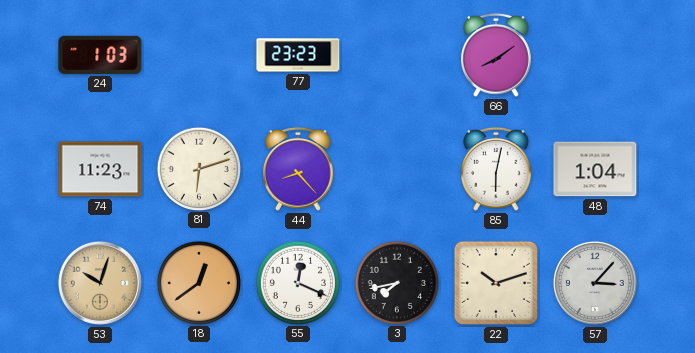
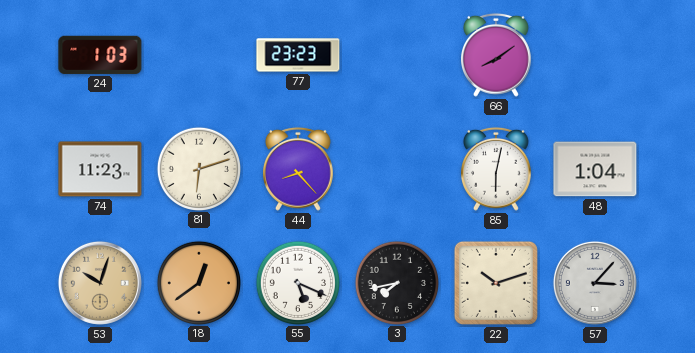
55: 12:19 -> 5:19
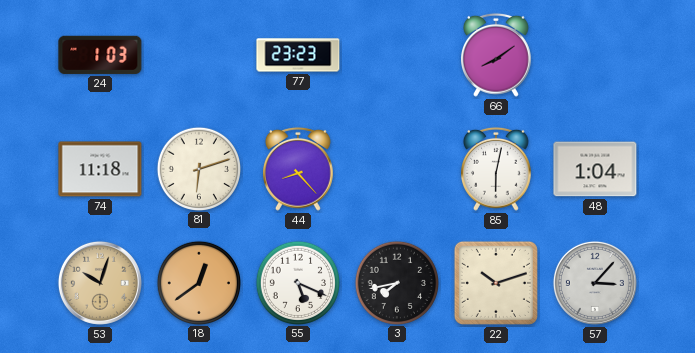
74: 11:23 -> 11:18
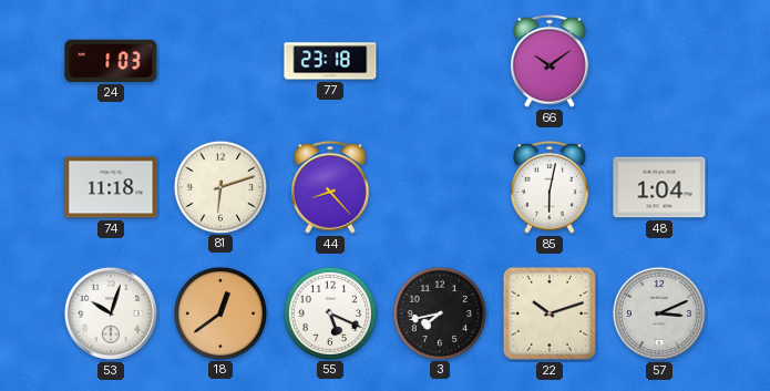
77: 23:23 -> 23:18
66: 8:09 -> 10:09
53 dial: champagne -> white
57: 3:07 -> 3:11
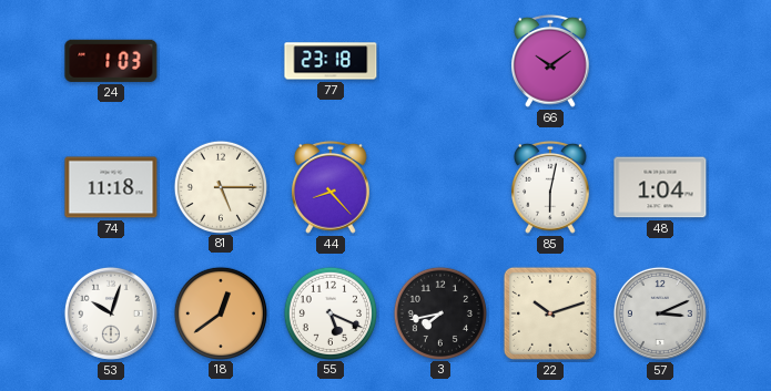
81: 6:12 -> 5:15
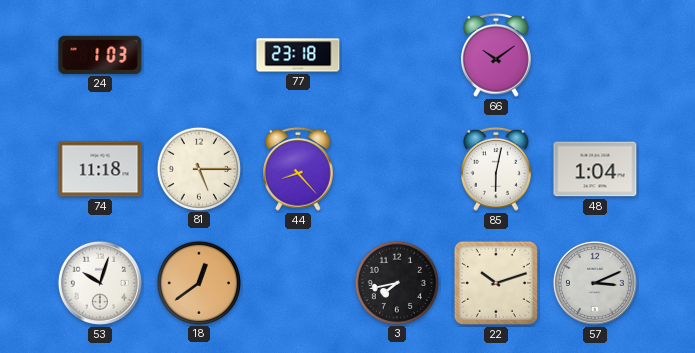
55: 5:19 -> none
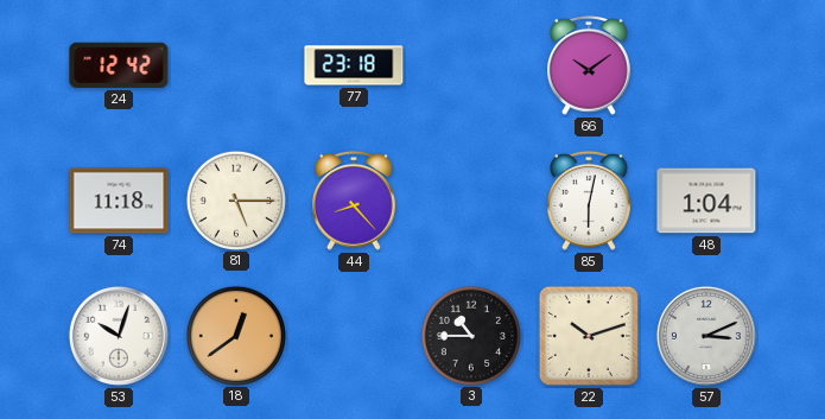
24: 1:03 -> 12:42
3: 7:43 -> 10:45
